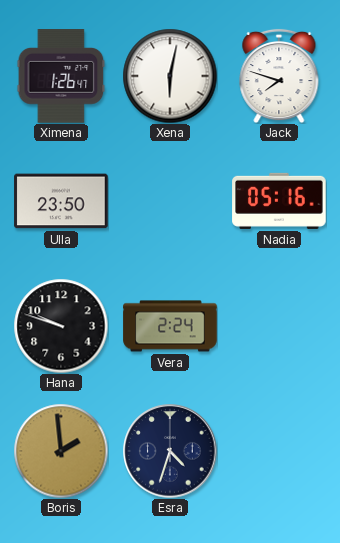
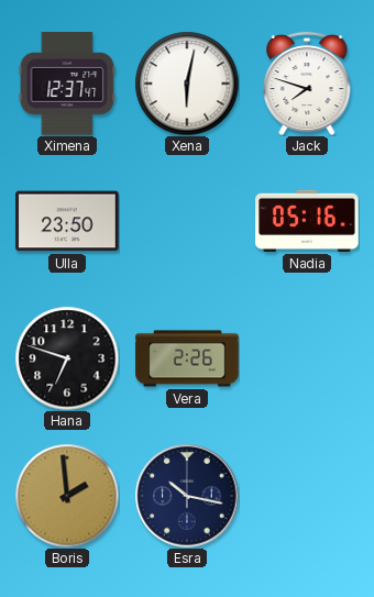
Ximena: 1:26 -> 12:37
Hana: 9:48 -> 6:48
Vera: 2:24 -> 2:26
Esra: 4:33 -> 10:17
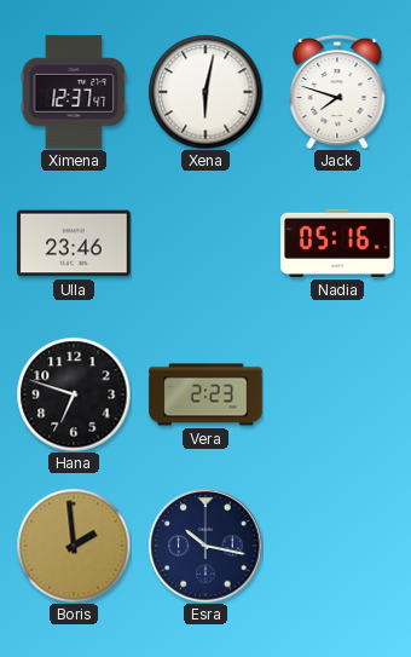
Ulla: 23:50 -> 23:46
Vera: 2:26 -> 2:23
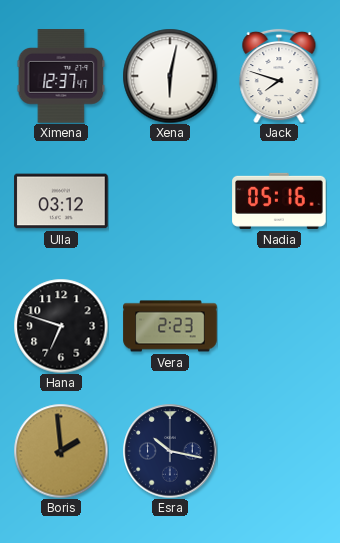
Ulla: 23:46 -> 03:12
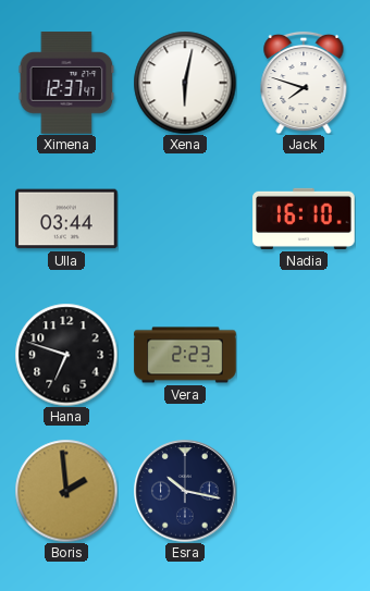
Ulla: 03:12 -> 03:44
Nadia: 05:16 -> 16:10
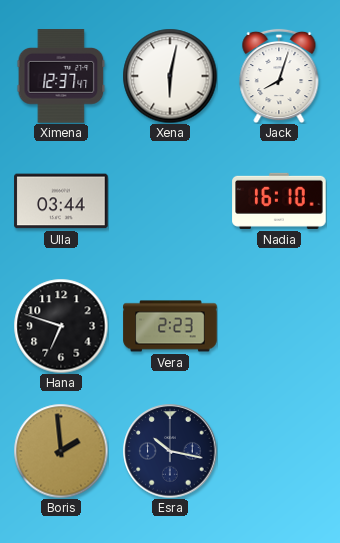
Jack: 7:48 -> 8:03
